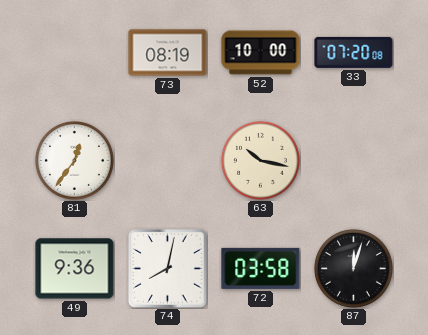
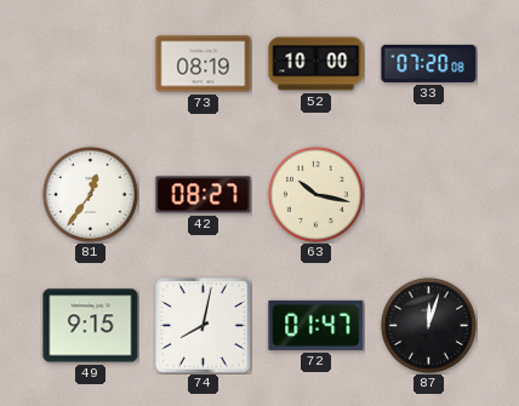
42: none -> 08:27
49: 9:36 -> 9:15
72: 03:58 -> 01:47
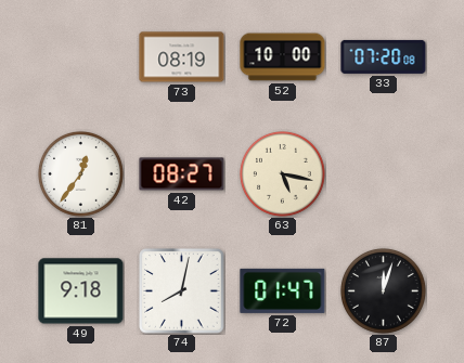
63: 10:17 -> 5:17
49: 9:15 -> 9:18
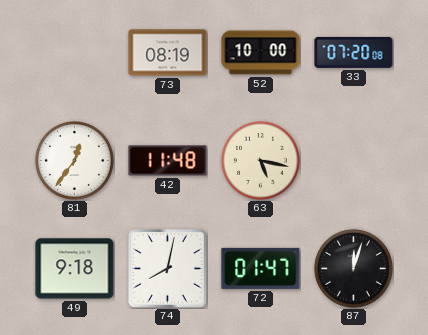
42: 08:27 -> 11:48
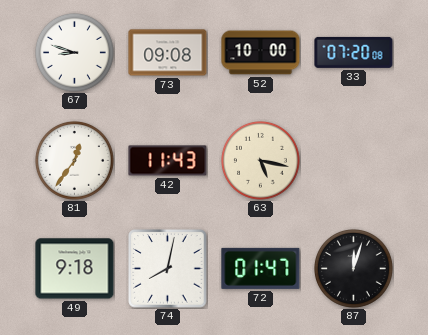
67: none -> 8:48
73: 08:19 -> 09:08
42: 11:48 -> 11:43
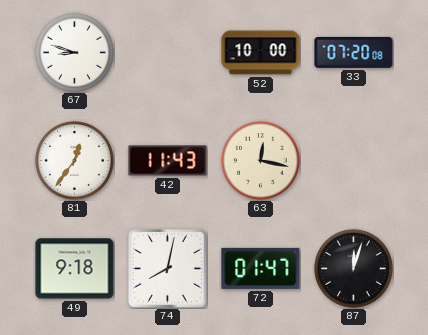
73: 09:08 -> none
63: 5:17 -> 12:17
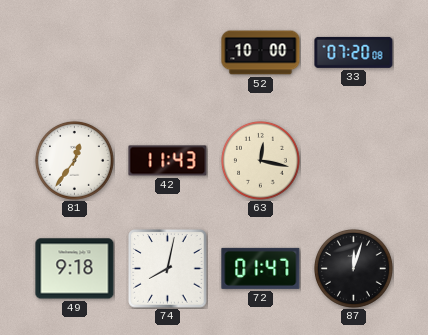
67: 8:48 -> none
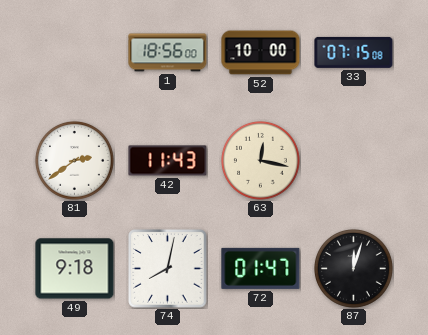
1: none -> 18:56
33: 07:20 -> 07:15
81: 12:36 -> 2:39
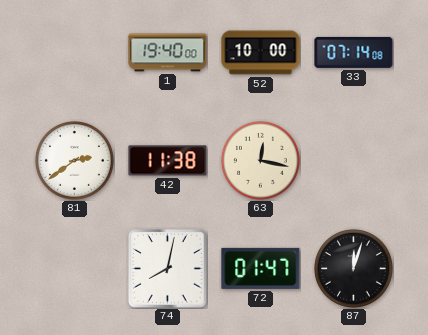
1: 18:56 -> 19:40
33: 07:15 -> 07:14
42: 11:43 -> 11:38
49: 9:18 -> none
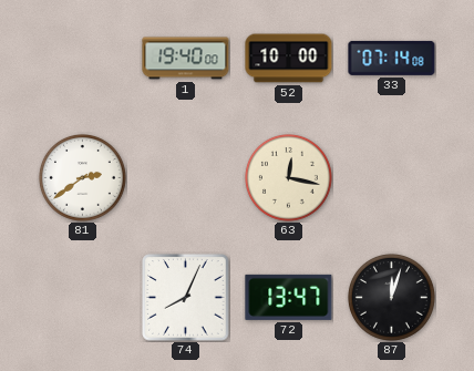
42: 11:38 -> none
74: 8:02 -> 8:04
72: 01:47 -> 13:47
